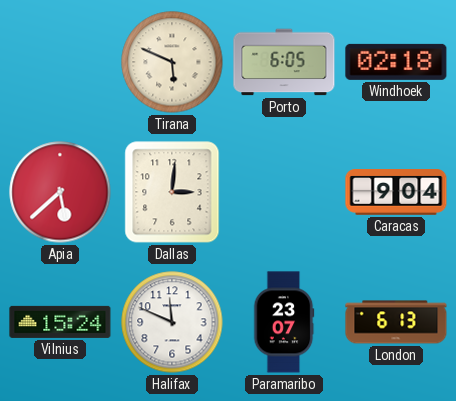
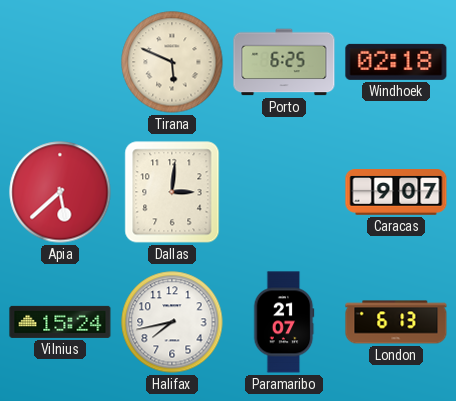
Porto: 6:05 -> 6:25
Caracas: 9:04 -> 9:07
Halifax: 11:49 -> 7:43
Paramaribo: 23:07 -> 21:07
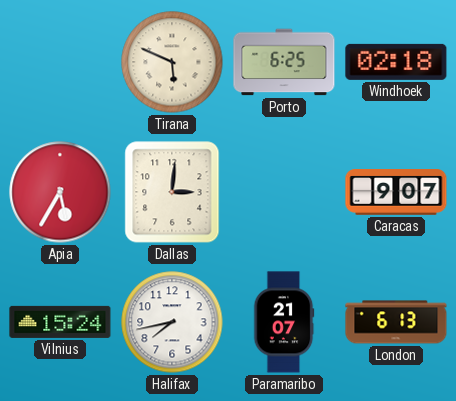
Apia: 5:38 -> 5:35
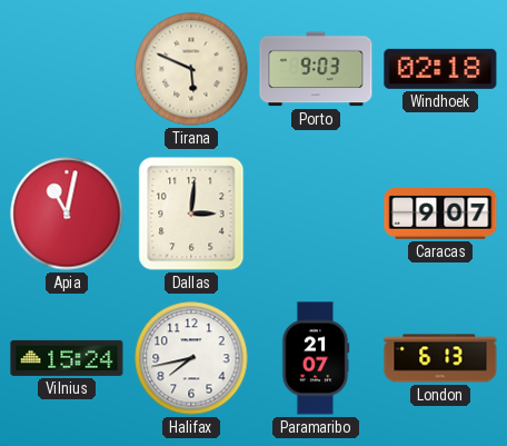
Porto: 6:25 -> 9:03
Apia: 5:35 -> 11:02
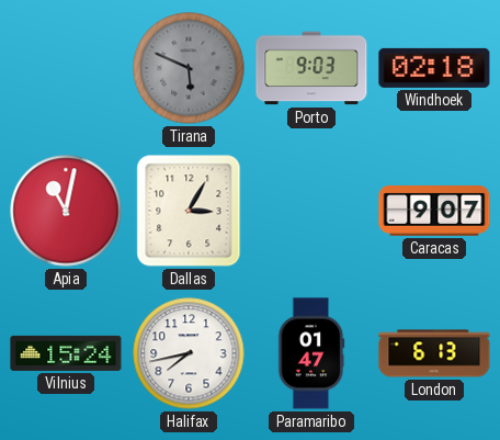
Tirana dial: cream -> grey
Dallas: 3:01 -> 3:05
Paramaribo: 21:07 -> 01:47
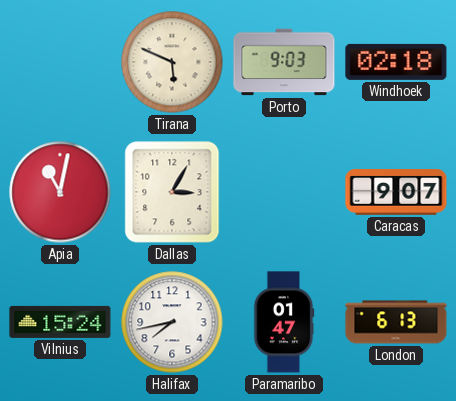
Tirana dial: grey -> cream
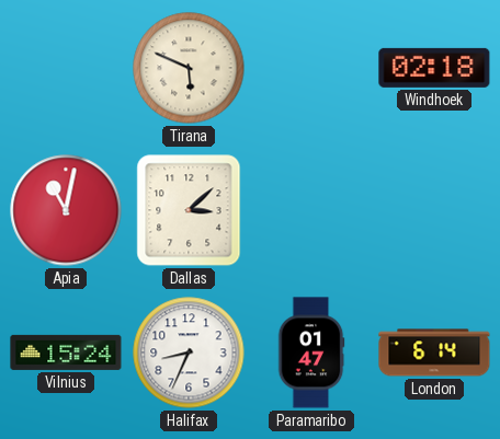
Porto: 9:03 -> none
Dallas: 3:05 -> 3:08
Caracas: 9:07 -> none
Halifax: 7:43 -> 8:34
London: 6:13 -> 6:14
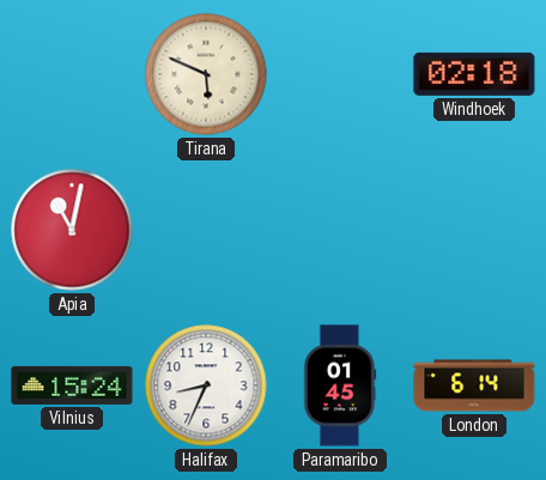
Dallas: 3:08 -> none
Paramaribo: 01:47 -> 01:45
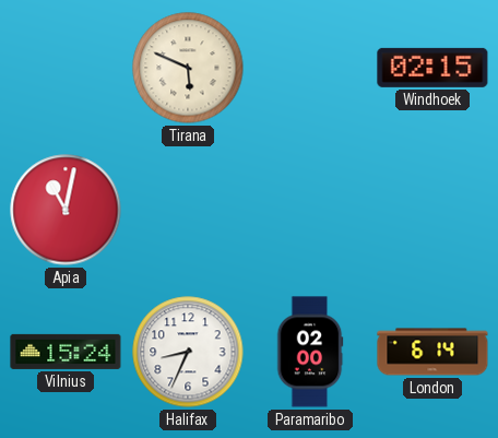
Windhoek: 02:18 -> 02:15
Paramaribo: 01:45 -> 02:00
